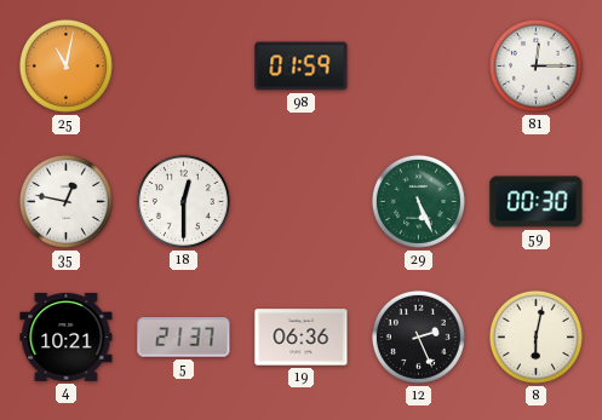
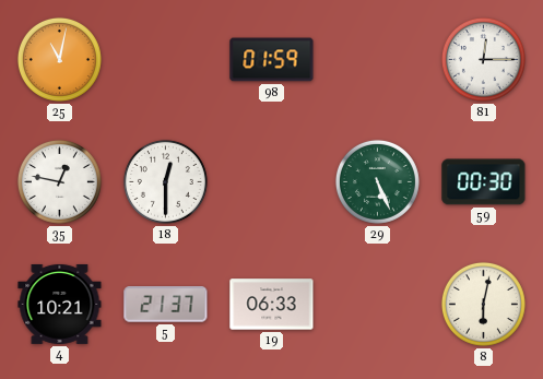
19: 06:36 -> 06:33
12: 2:26 -> none
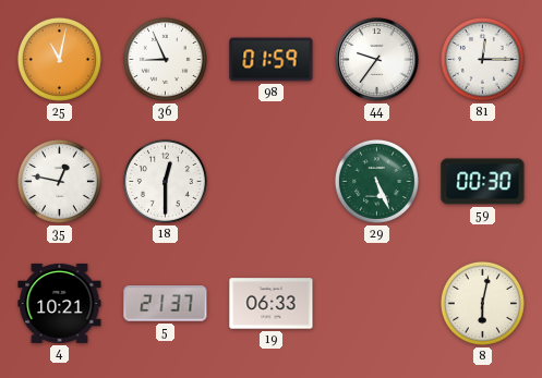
36: none -> 8:56
44: none -> 9:36
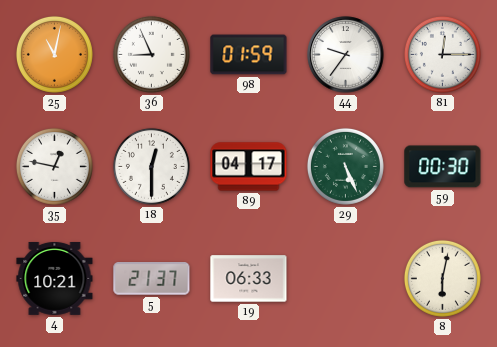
89: none -> 04:17
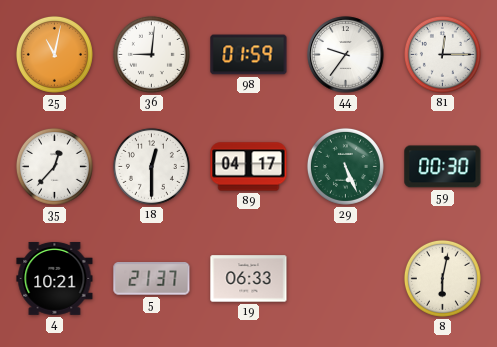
36: 8:56 -> 9:01
35: 12:47 -> 12:37
